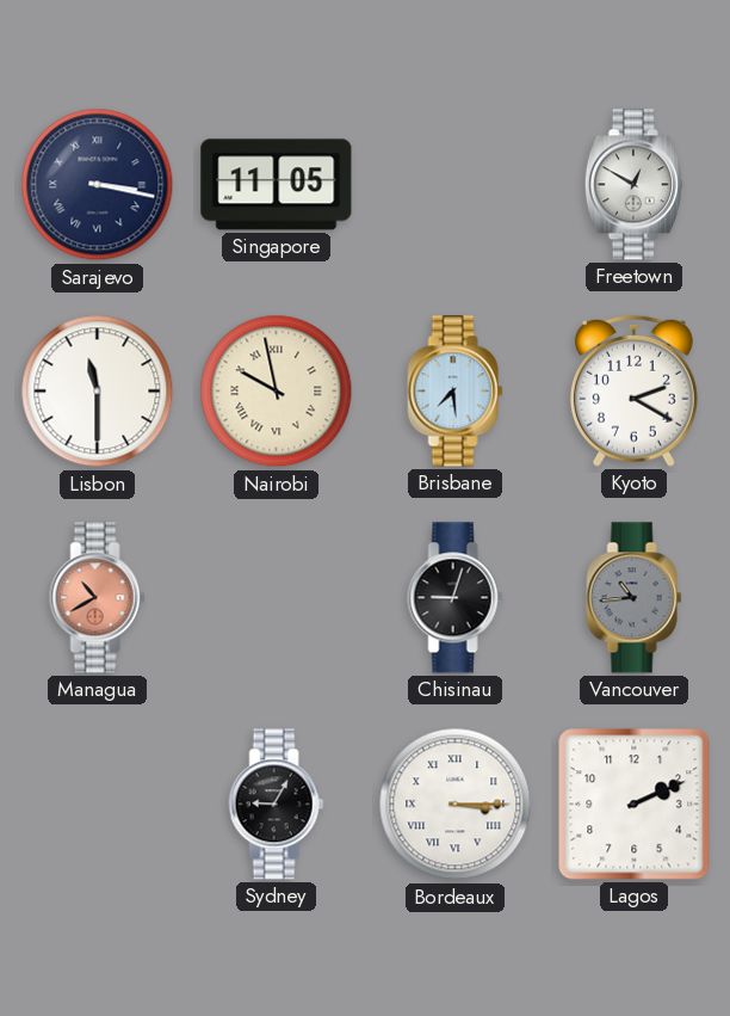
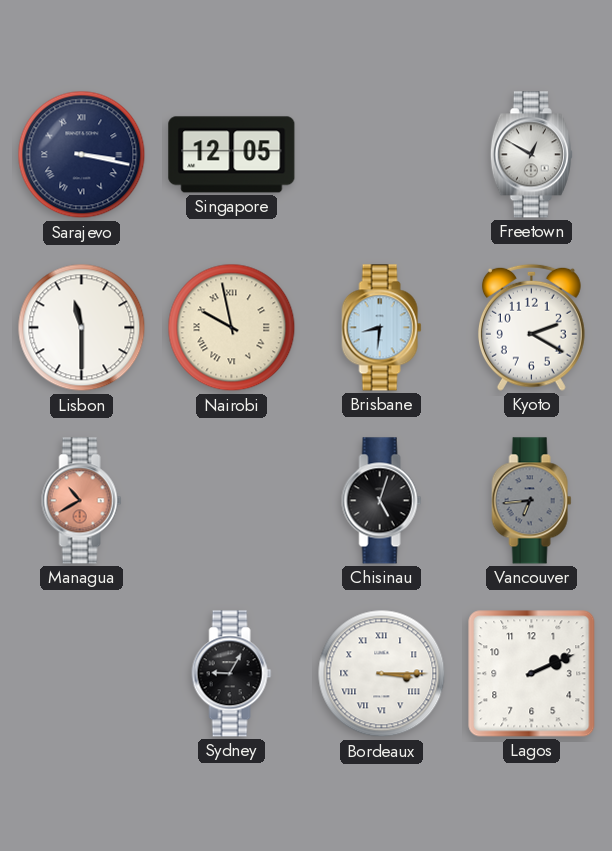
Singapore: 11:05 -> 12:05
Brisbane: 7:29 -> 8:31
Chisinau: 9:03 -> 5:03
Vancouver: 10:44 -> 6:44
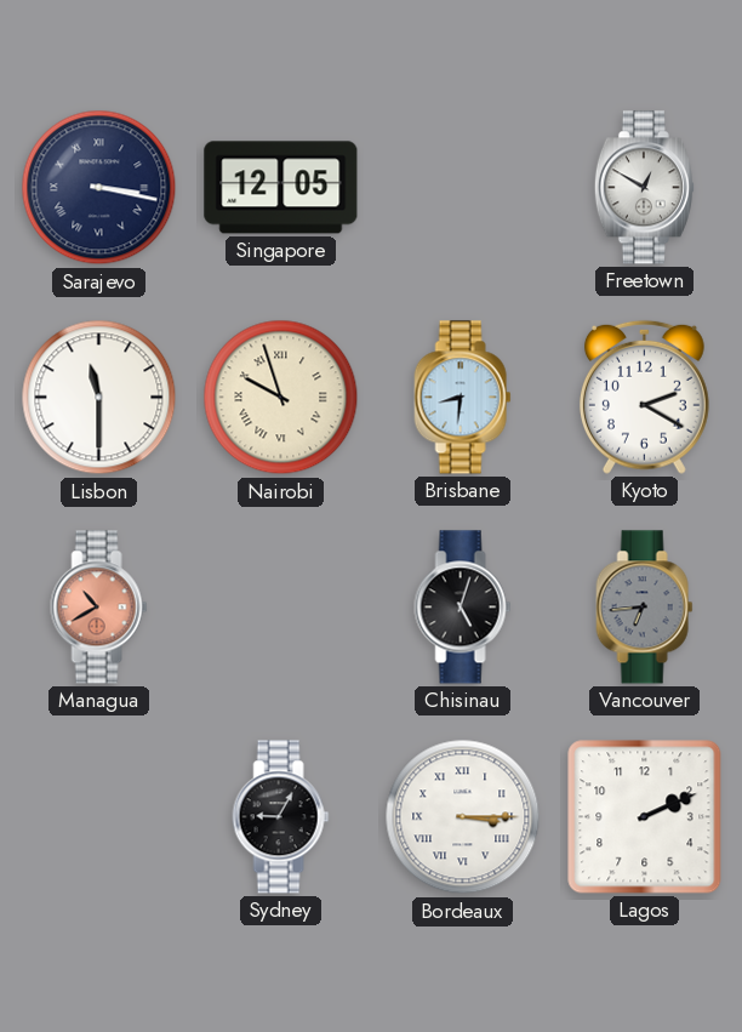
Nairobi: 9:58 -> 9:57
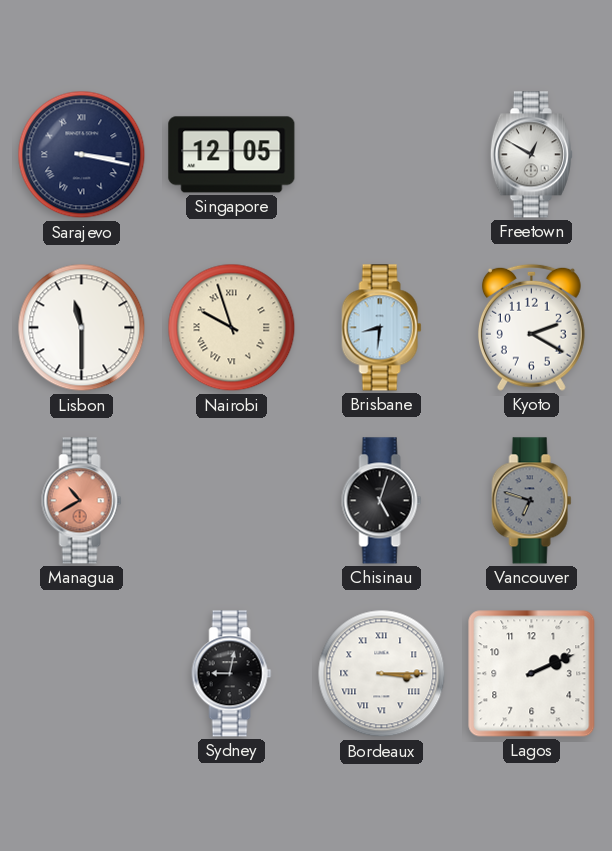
Vancouver: 6:44 -> 6:48
Sydney: 9:05 -> 9:02
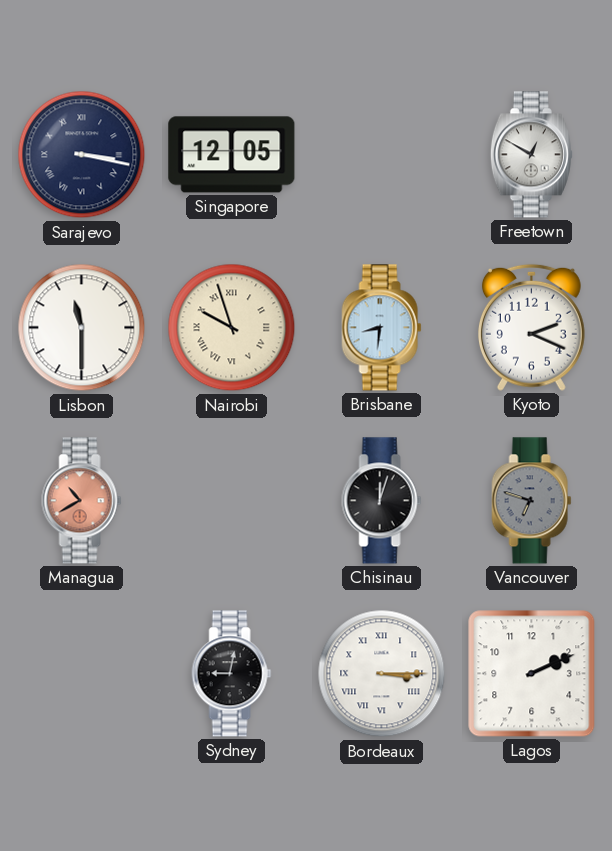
Kyoto: 2:20 -> 2:19
Chisinau: 5:03 -> 12:03
